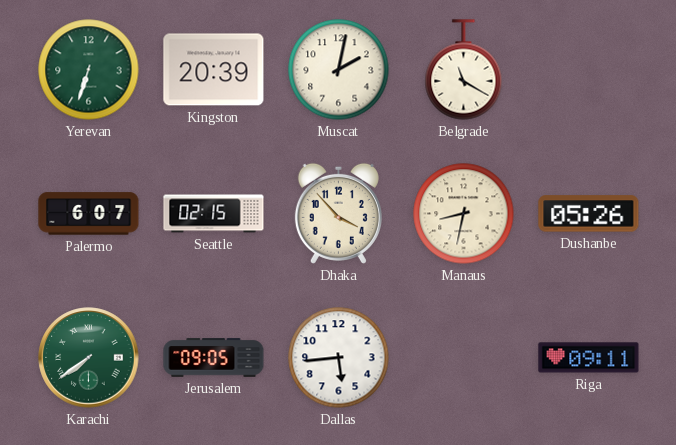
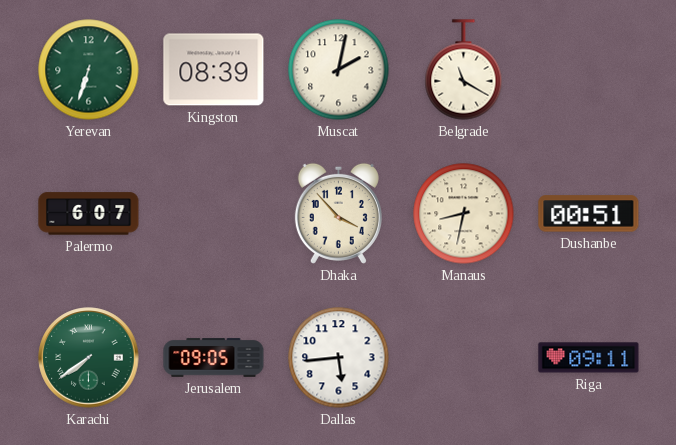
Kingston: 20:39 -> 08:39
Seattle: 02:15 -> none
Dushanbe: 05:26 -> 00:51
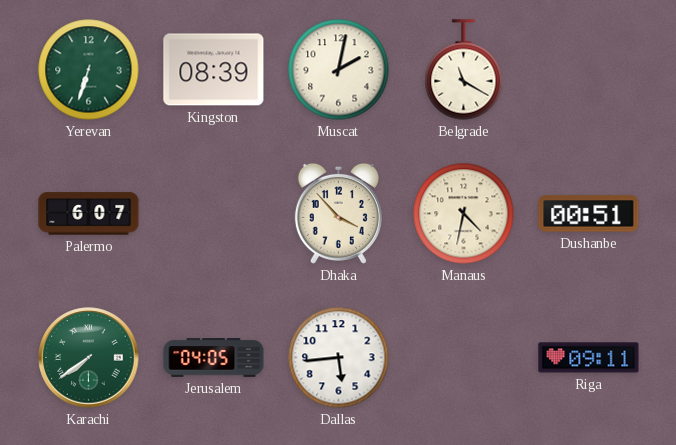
Manaus: 8:32 -> 4:32
Jerusalem: 09:05 -> 04:05
